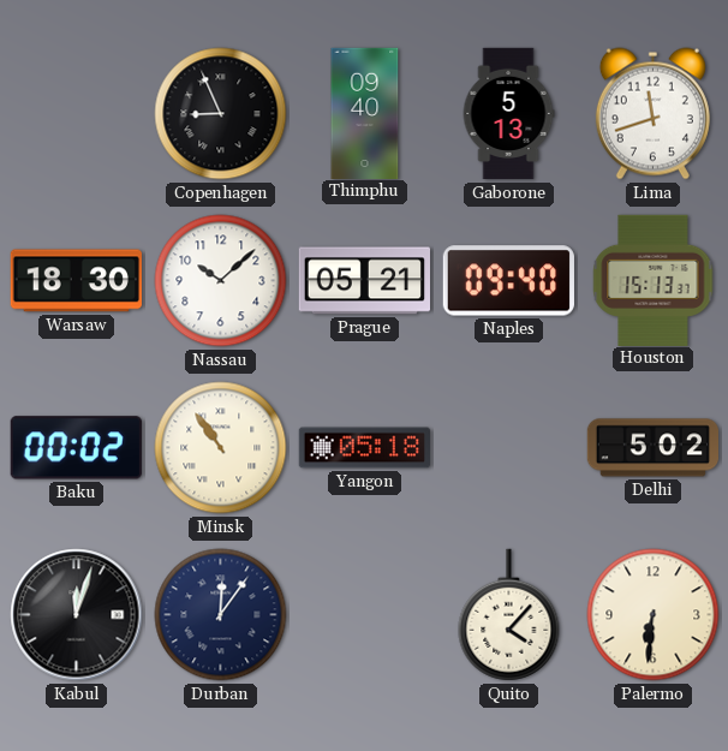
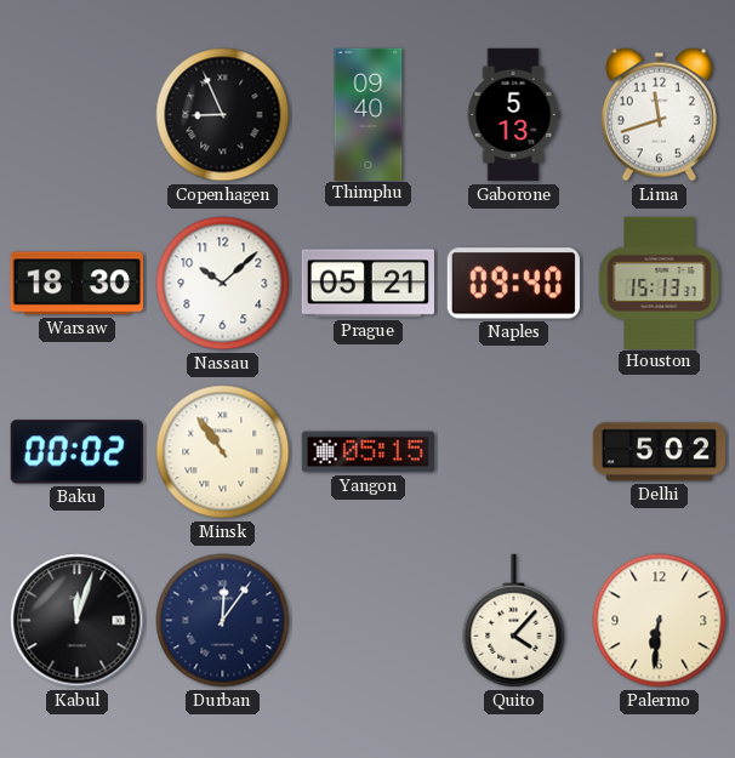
Yangon: 05:18 -> 05:15
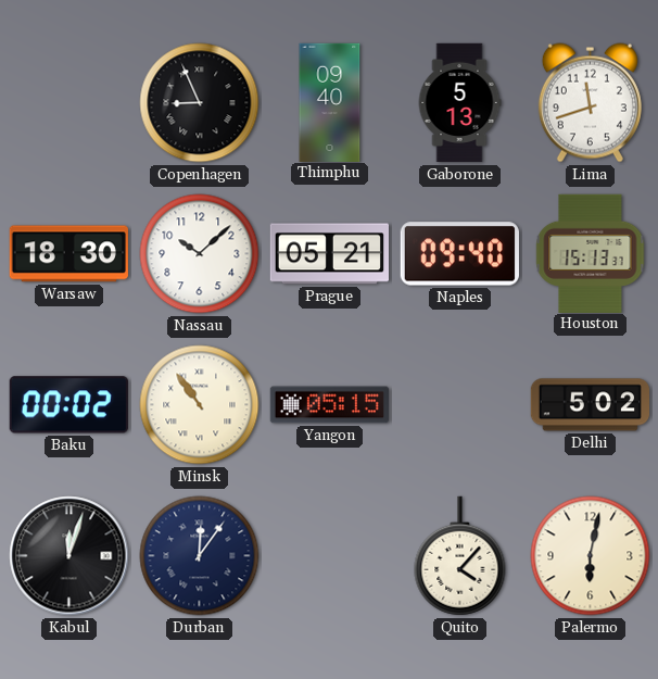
Palermo: 6:31 -> 6:02
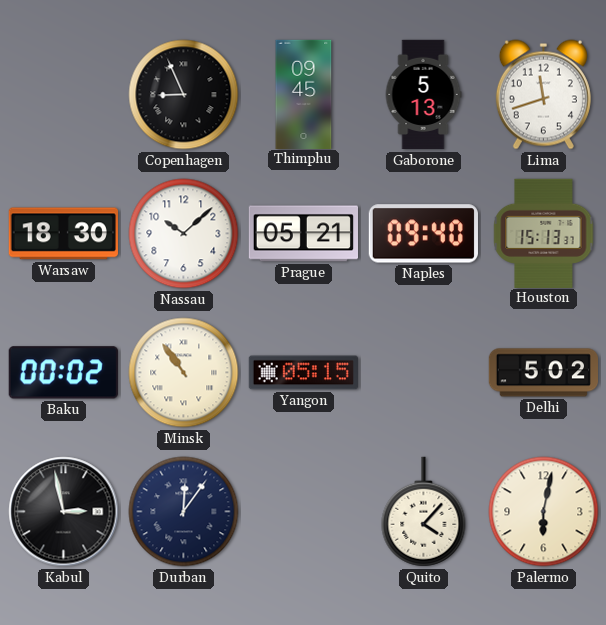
Thimphu: 09:40 -> 09:45
Kabul: 12:03 -> 2:58
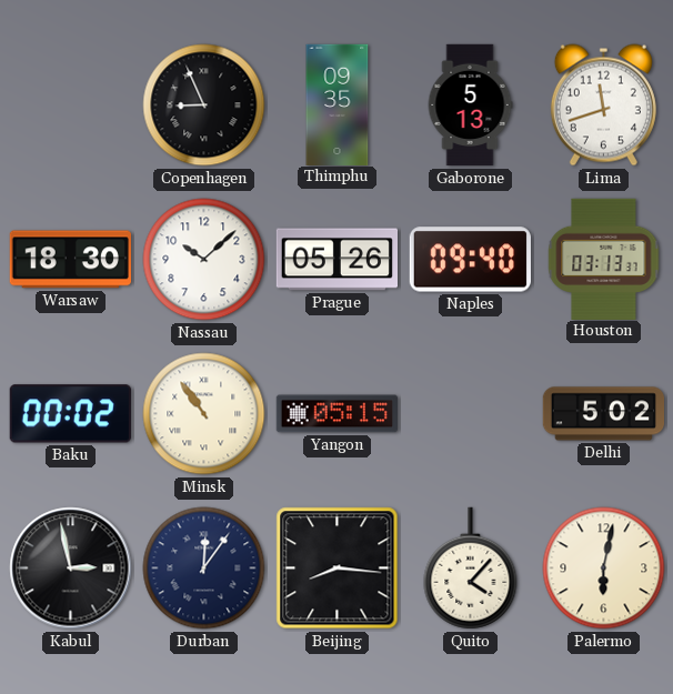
Thimphu: 09:45 -> 09:35
Prague: 05:21 -> 05:26
Houston: 15:13 -> 03:13
Beijing: none -> 8:16
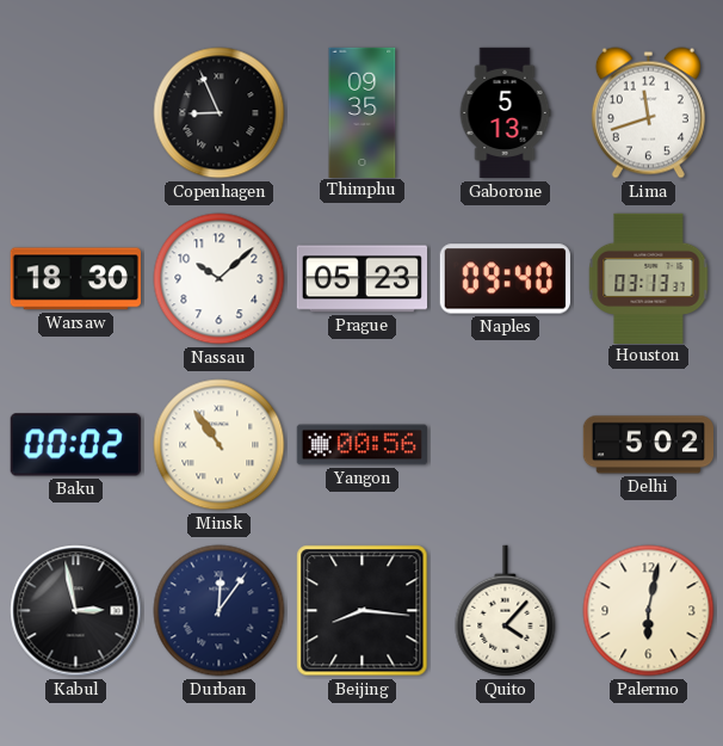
Prague: 05:26 -> 05:23
Yangon: 05:15 -> 00:56
